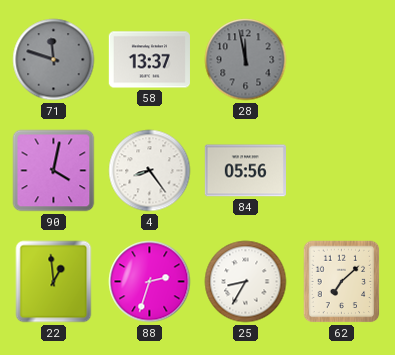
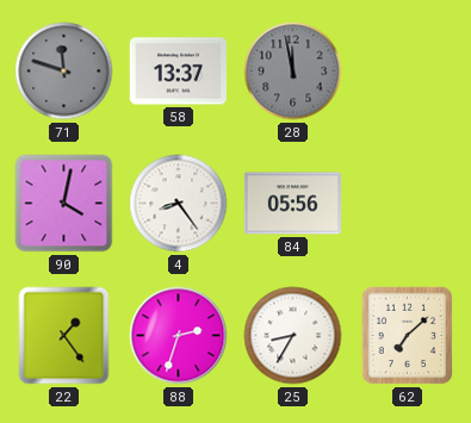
22: 12:59 -> 1:24
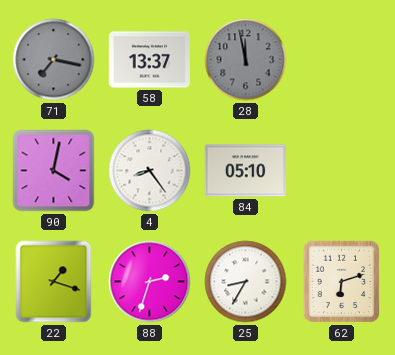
71: 11:48 -> 7:17
84: 05:56 -> 05:10
22: 1:24 -> 1:18
62: 7:08 -> 6:12
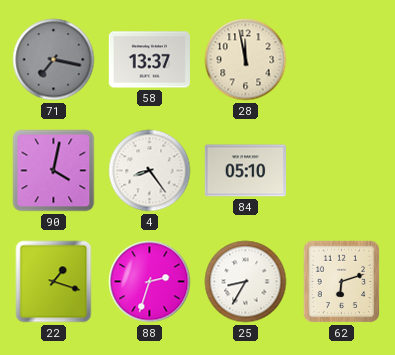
28 dial: grey -> cream
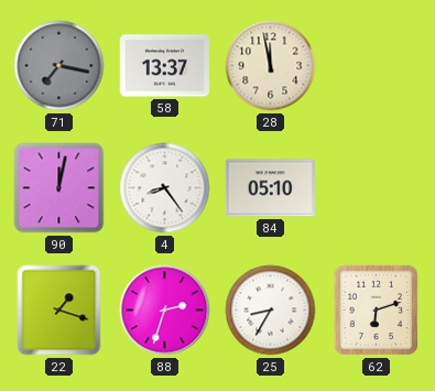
90: 4:02 -> 12:02
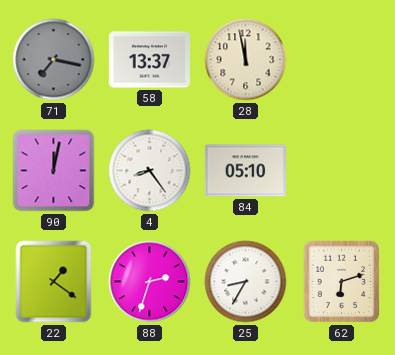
22: 1:18 -> 1:21
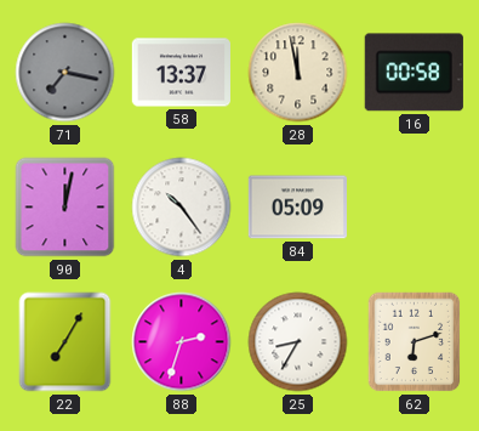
16: none -> 00:58
4: 8:24 -> 10:24
84: 05:10 -> 05:09
22: 1:21 -> 7:05
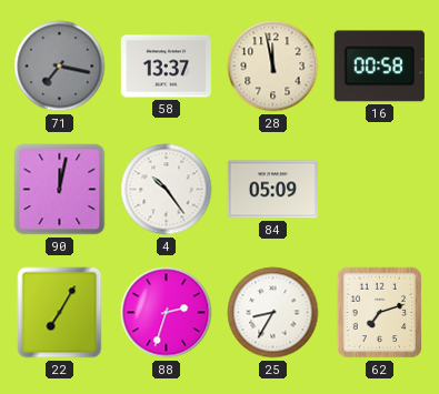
62: 6:12 -> 7:12
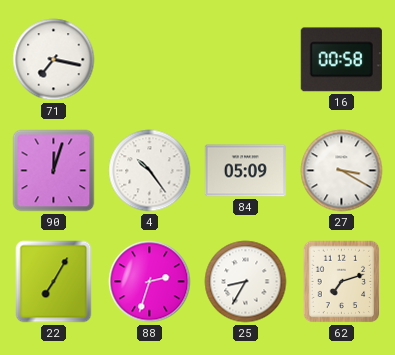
71 dial: grey -> white
58: 13:37 -> none
28: 11:58 -> none
90: 12:02 -> 12:03
27: none -> 3:20
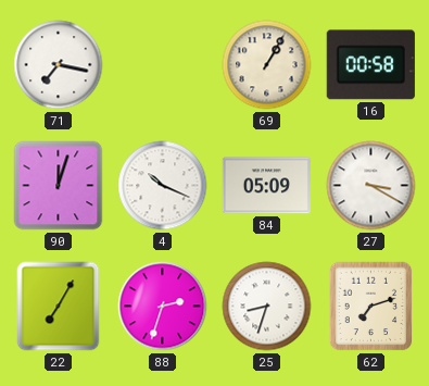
69: none -> 1:05
4: 10:24 -> 10:19
25: 8:35 -> 8:33
